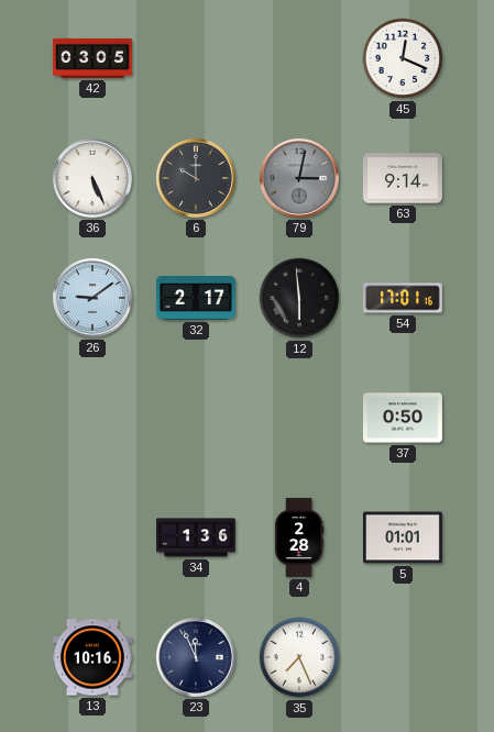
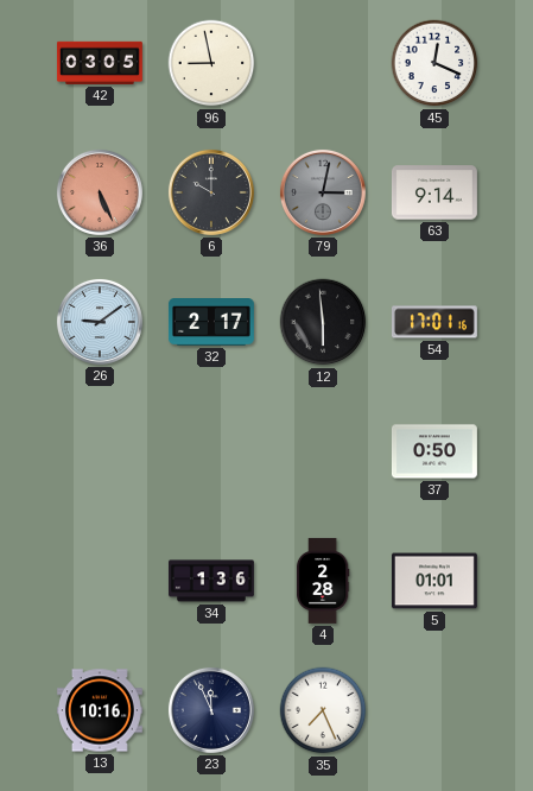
96: none -> 8:58
36 dial: white -> salmon
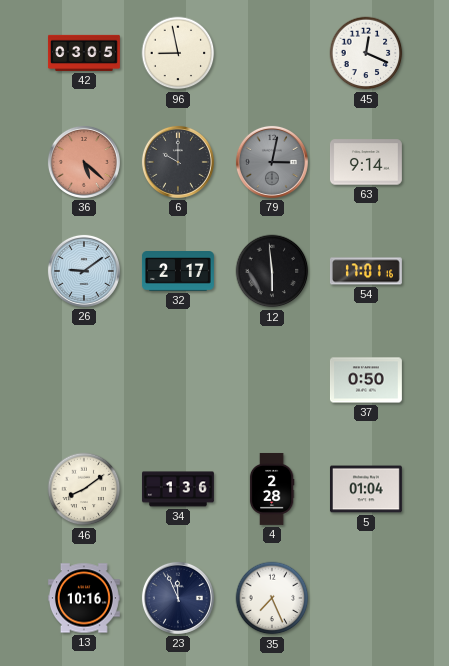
36: 5:26 -> 5:22
46: none -> 8:09
5: 01:01 -> 01:04
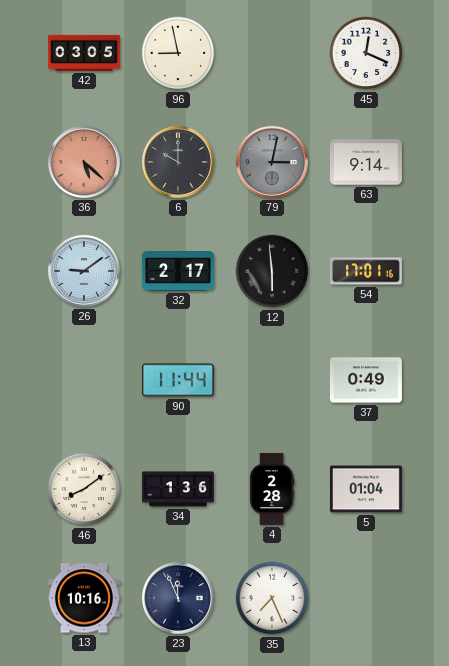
90: none -> 11:44
37: 0:50 -> 0:49
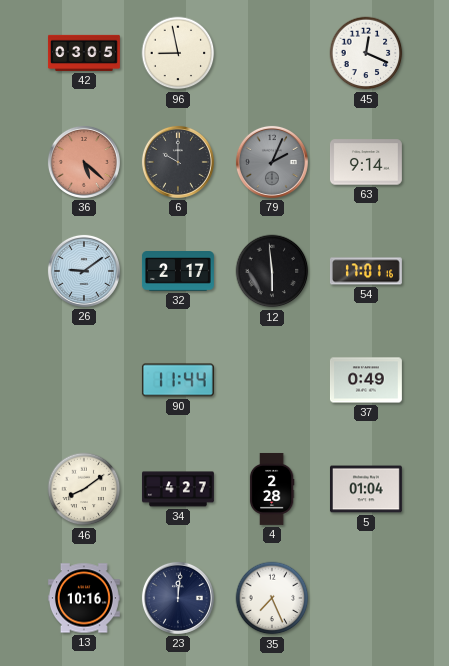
79: 3:02 -> 2:04
34: 1:36 -> 4:27
23: 11:56 -> 12:01
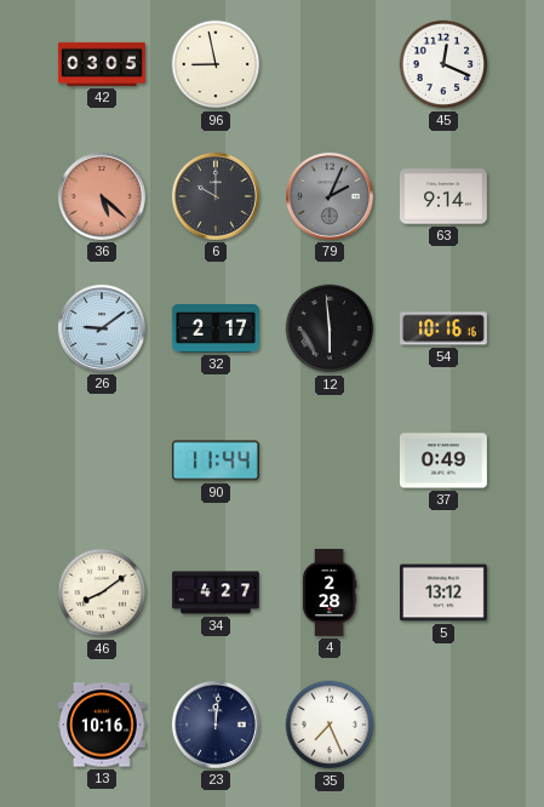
54: 17:01 -> 10:16
5: 01:04 -> 13:12
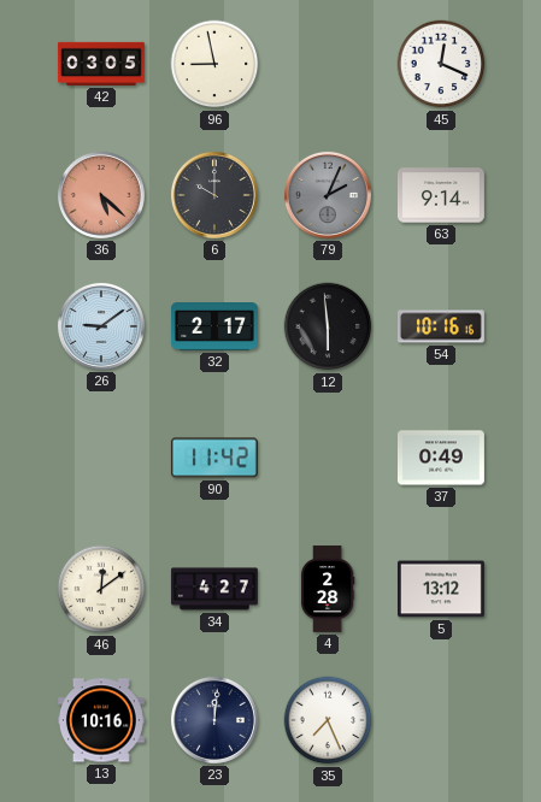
90: 11:44 -> 11:42
46: 8:09 -> 12:09
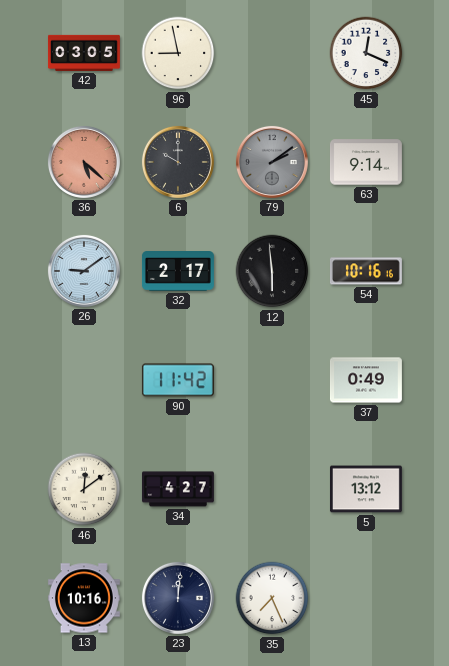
79: 2:04 -> 2:09
4: 2:28 -> none
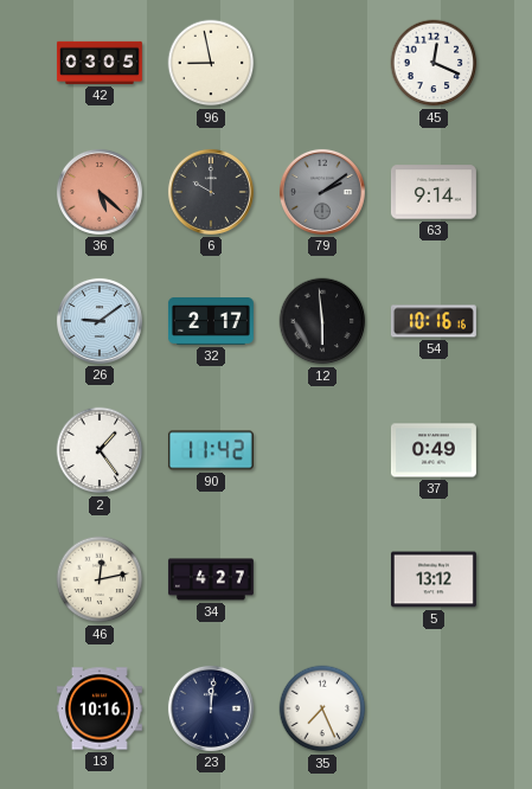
2: none -> 1:24
46: 12:09 -> 12:13
